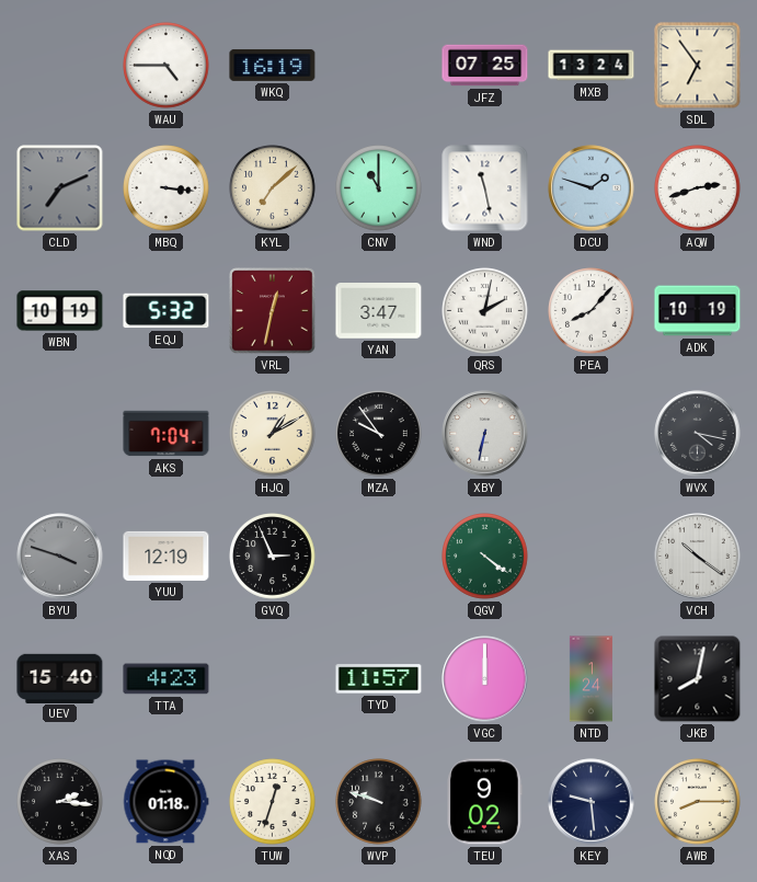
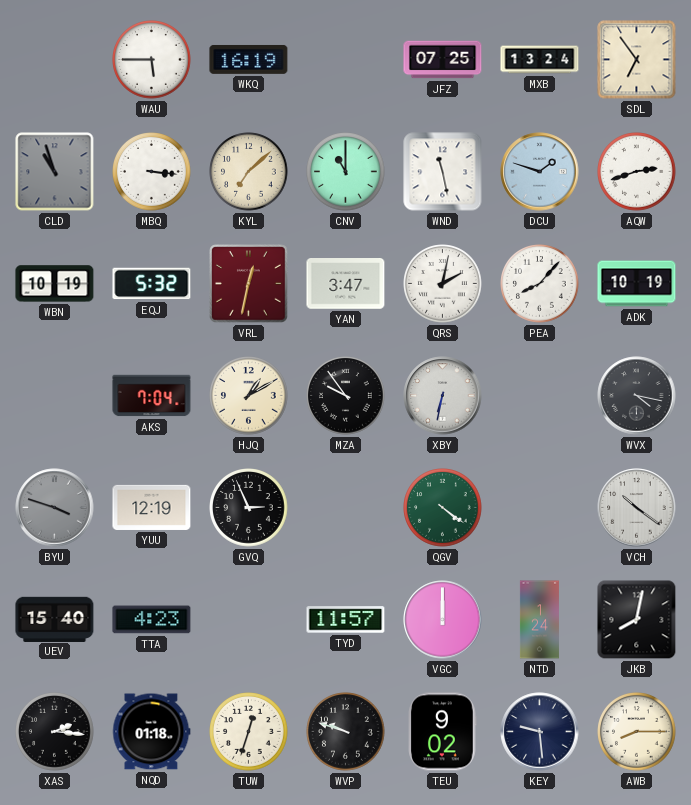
WAU: 4:45 -> 5:45
CLD: 7:11 -> 10:57
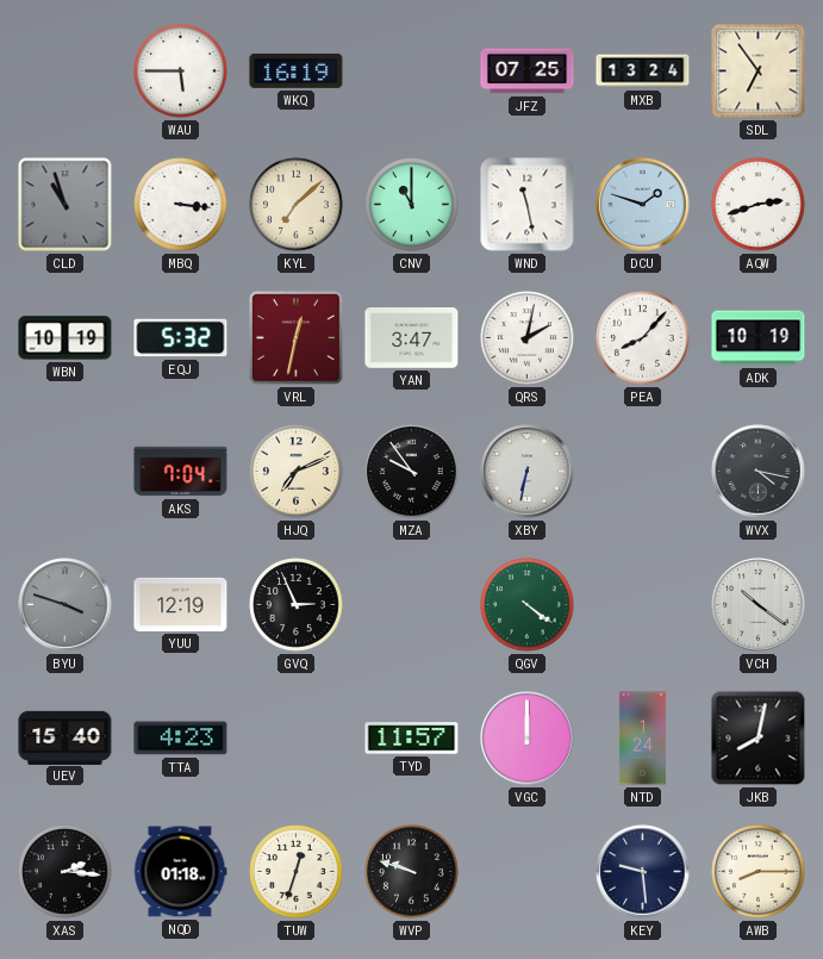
HJQ: 1:10 -> 7:11
TEU: 9:02 -> none
